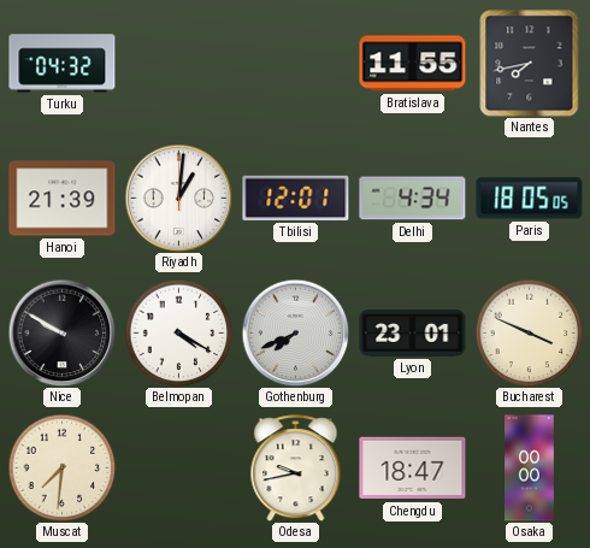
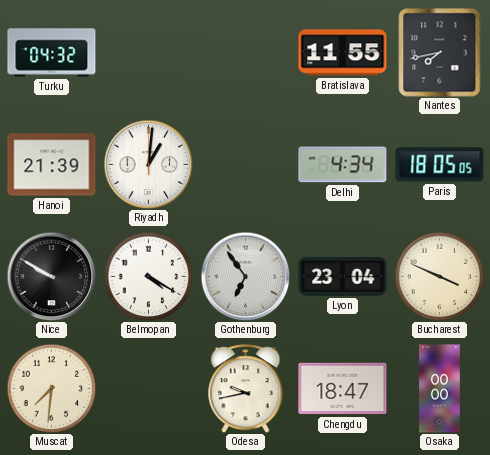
Tbilisi: 12:01 -> none
Gothenburg: 7:41 -> 6:54
Lyon: 23:01 -> 23:04
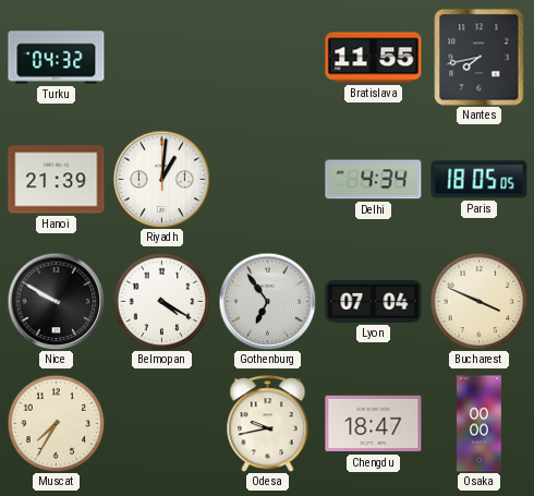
Lyon: 23:04 -> 07:04
Muscat: 7:31 -> 7:35
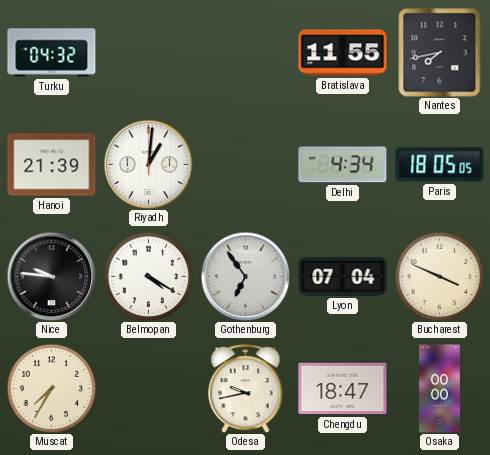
Nice: 9:50 -> 9:46
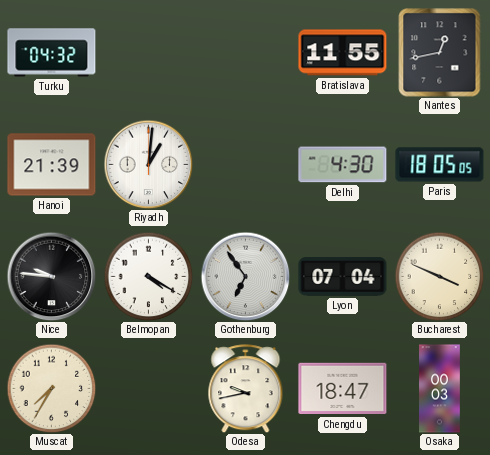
Nantes: 7:43 -> 12:43
Delhi: 4:34 -> 4:30
Osaka: 00:00 -> 00:03
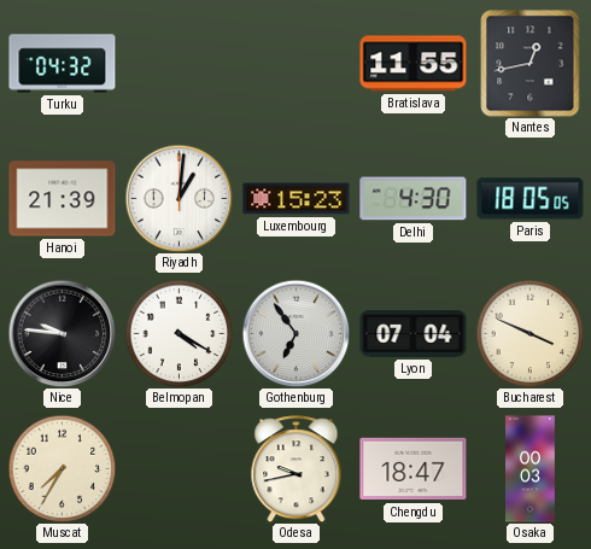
Luxembourg: none -> 15:23
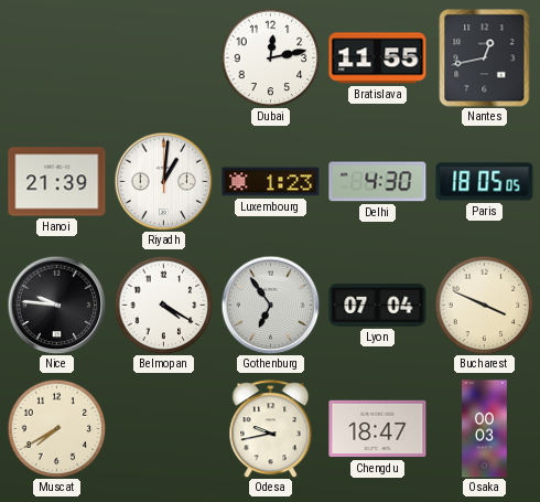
Turku: 04:32 -> none
Dubai: none -> 12:13
Luxembourg: 15:23 -> 1:23
Muscat: 7:35 -> 7:40
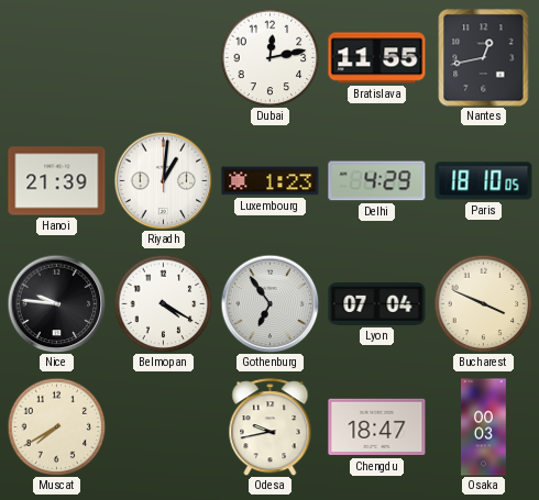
Delhi: 4:30 -> 4:29
Paris: 18:05 -> 18:10
